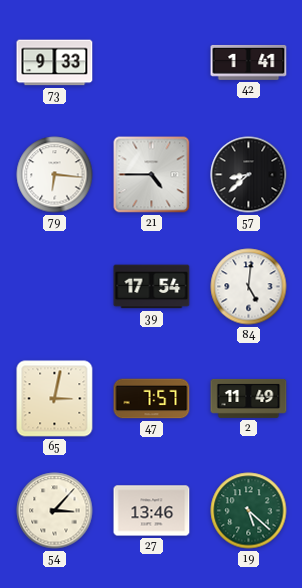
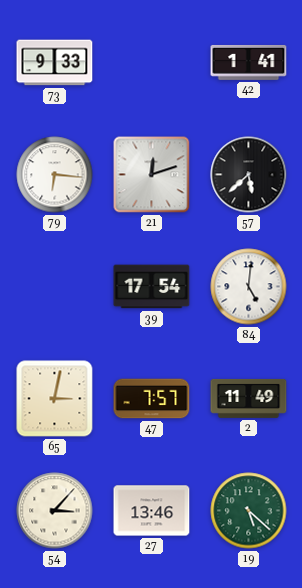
21: 4:45 -> 12:12
57: 8:38 -> 5:38
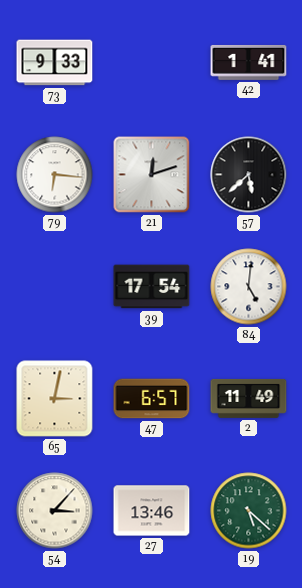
47: 7:57 -> 6:57
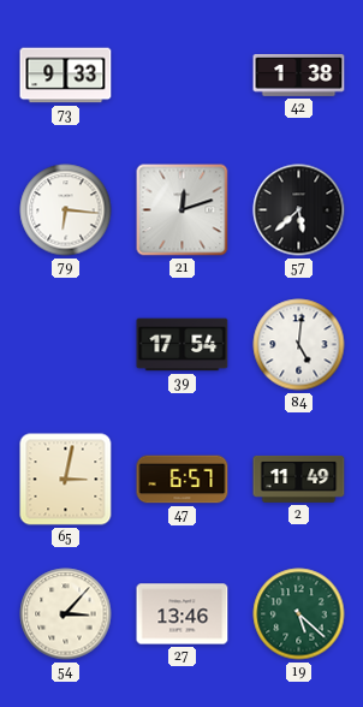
42: 1:41 -> 1:38
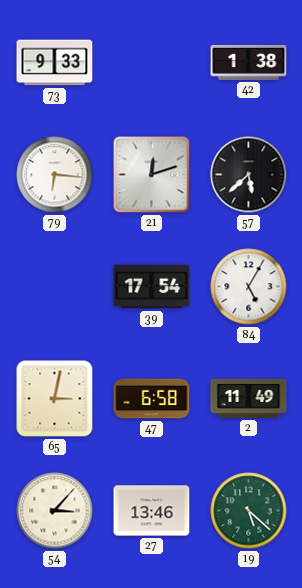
84: 5:01 -> 5:05
47: 6:57 -> 6:58
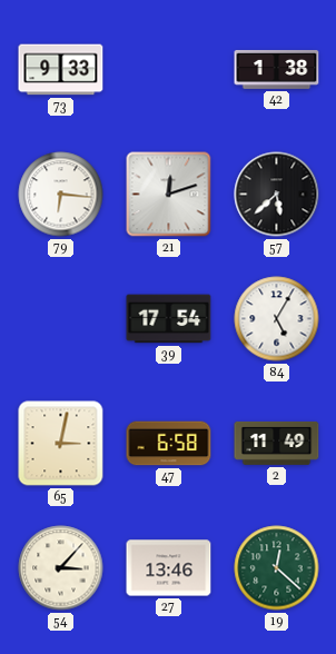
19: 5:22 -> 12:22
